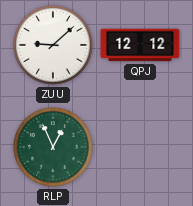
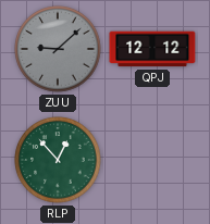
ZUU dial: white -> grey
RLP: 12:56 -> 12:53
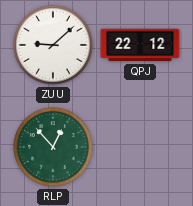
ZUU dial: grey -> white
QPJ: 12:12 -> 22:12
